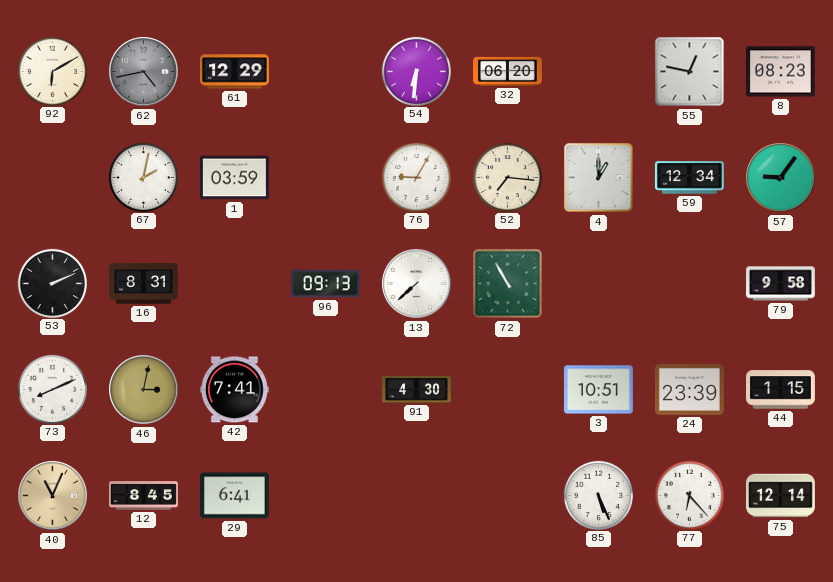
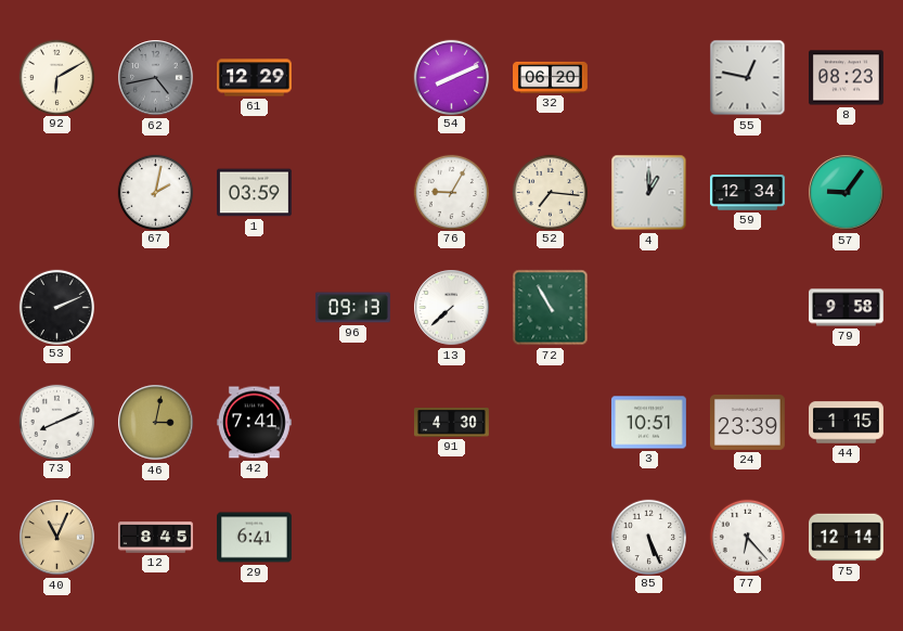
54: 6:31 -> 8:11
16: 8:31 -> none
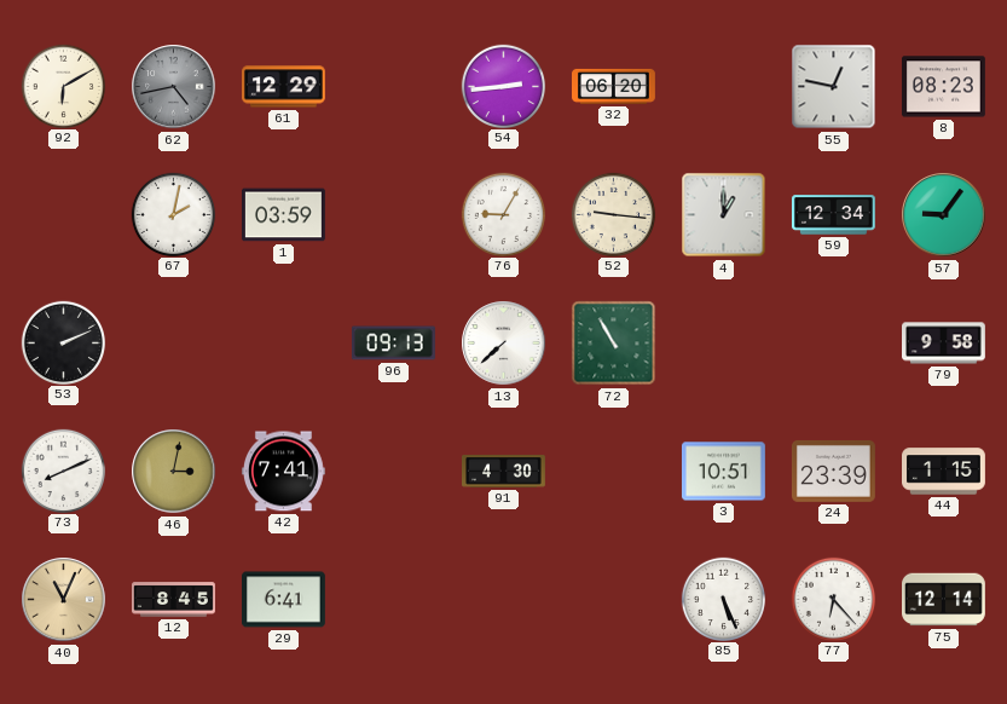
54: 8:11 -> 2:44
52: 7:16 -> 9:16
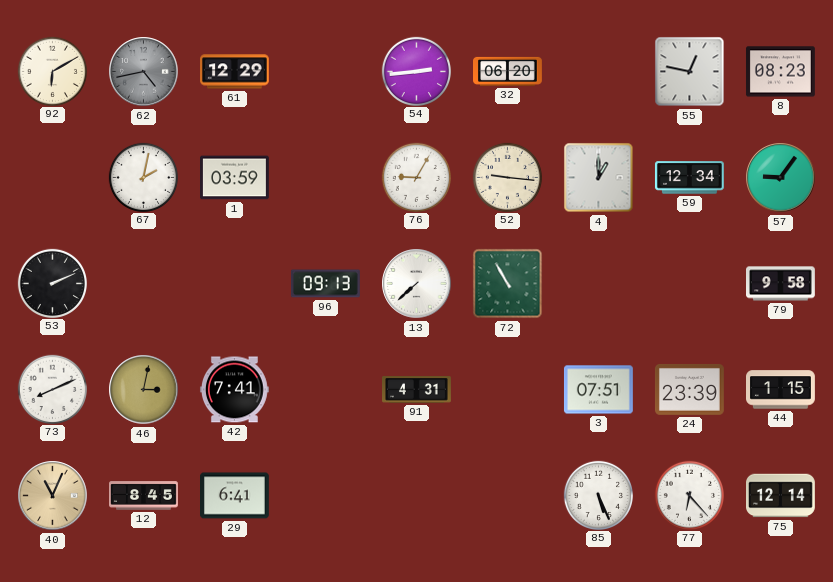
91: 4:30 -> 4:31
3: 10:51 -> 07:51
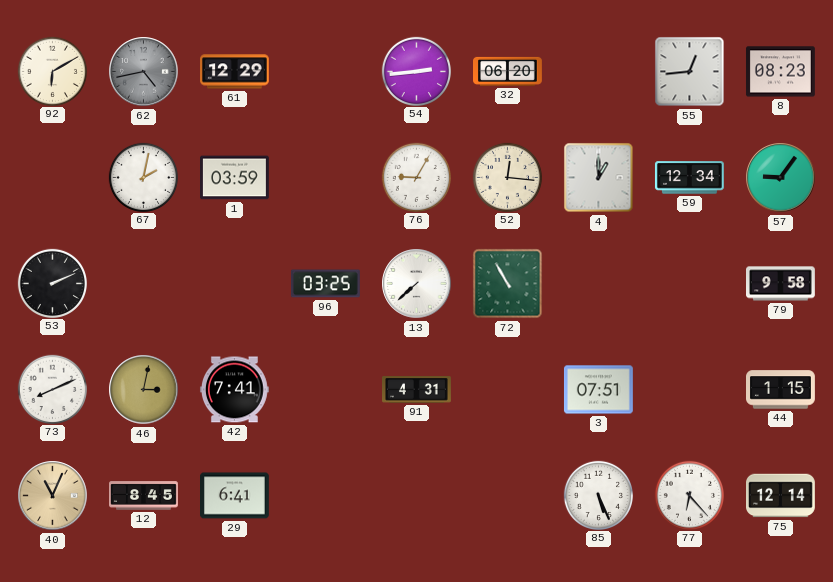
55: 12:47 -> 12:44
52: 9:16 -> 12:16
96: 09:13 -> 03:25
24: 23:39 -> none
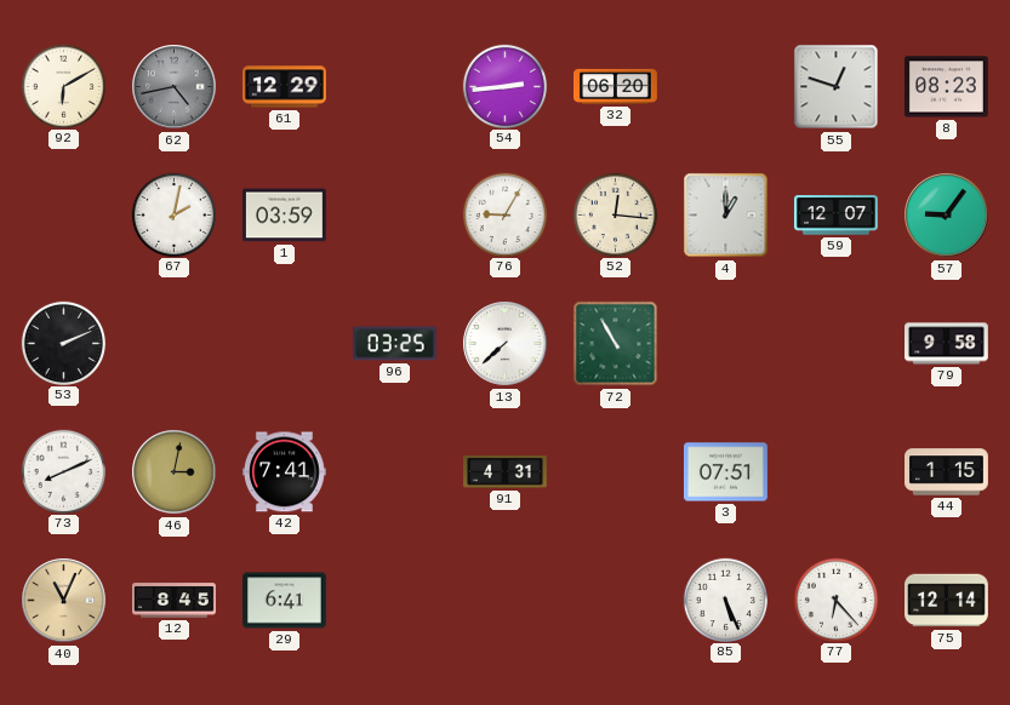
55: 12:44 -> 12:48
59: 12:34 -> 12:07
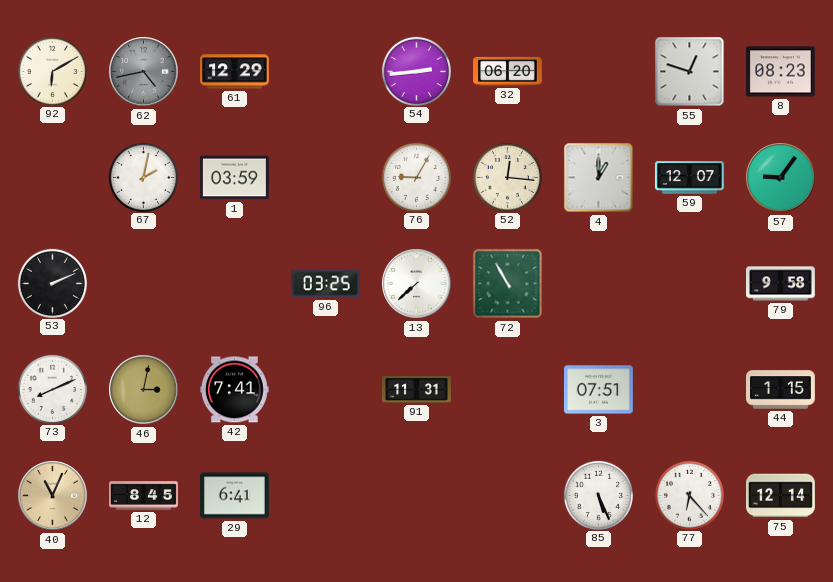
91: 4:31 -> 11:31
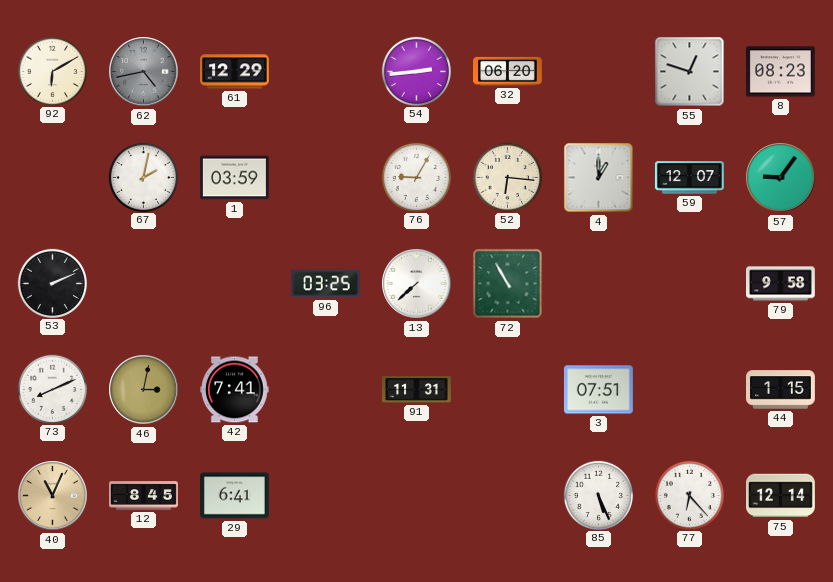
52: 12:16 -> 6:16
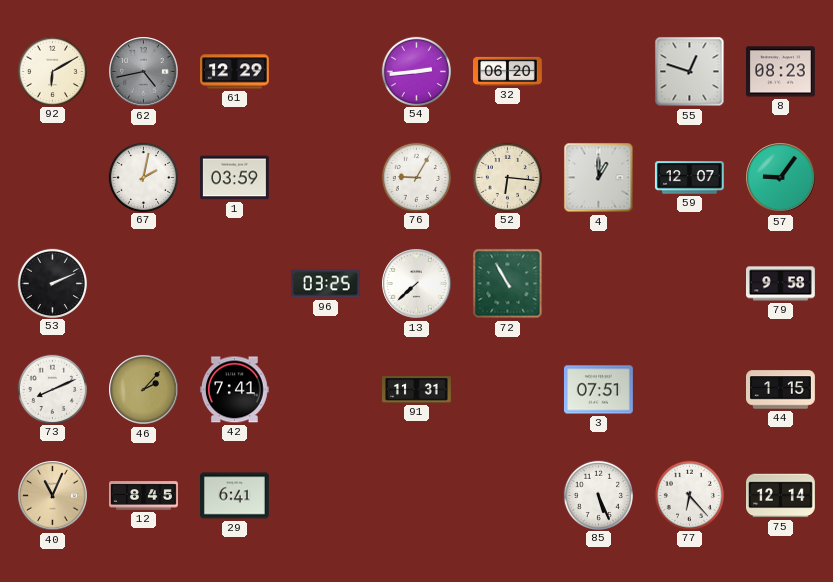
46: 3:02 -> 2:07
